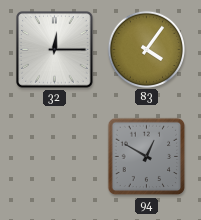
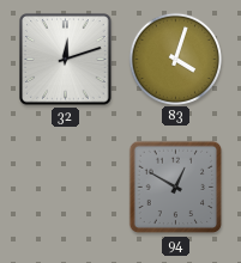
32: 12:15 -> 12:12
83: 4:06 -> 4:03
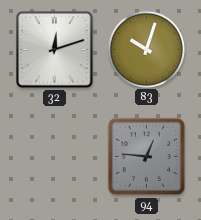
83: 4:03 -> 10:03
94: 12:50 -> 12:46
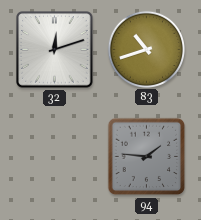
83: 10:03 -> 10:42
94: 12:46 -> 1:46
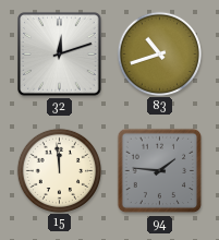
15: none -> 11:59
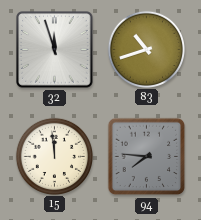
32: 12:12 -> 11:57
94: 1:46 -> 7:46
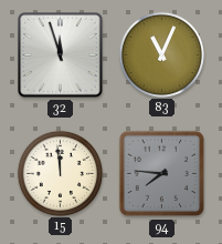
83: 10:42 -> 11:04
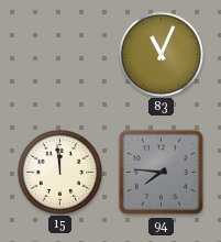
32: 11:57 -> none
